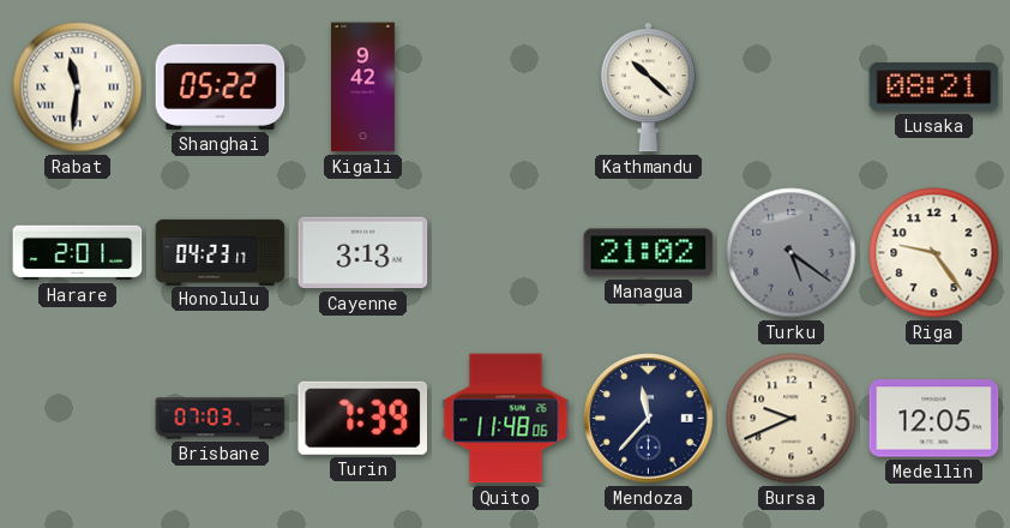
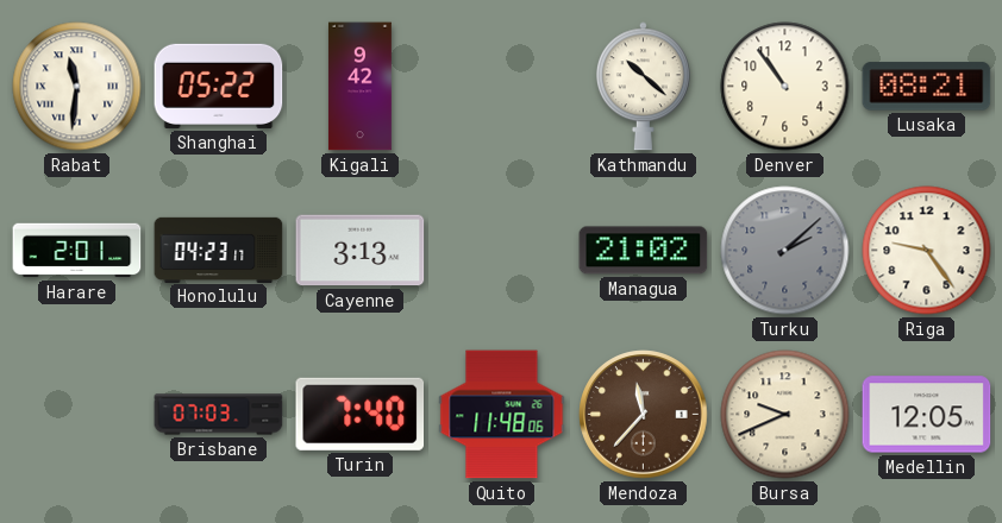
Denver: none -> 10:54
Turku: 5:21 -> 2:08
Turin: 7:39 -> 7:40
Mendoza dial: navy -> brown
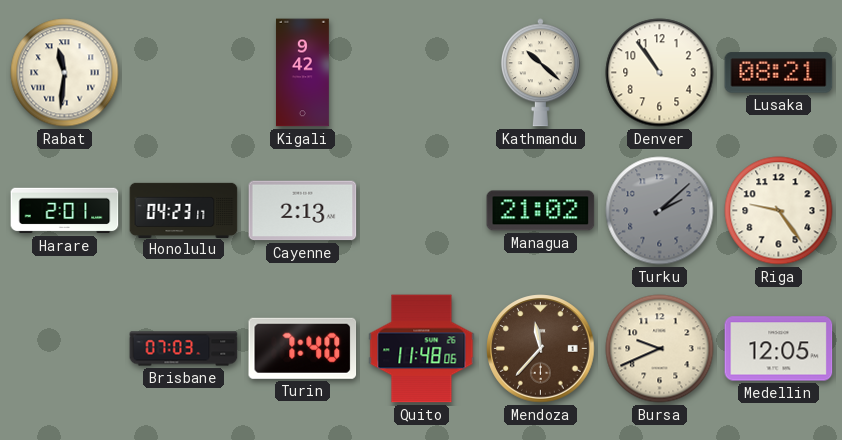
Shanghai: 05:22 -> none
Cayenne: 3:13 -> 2:13
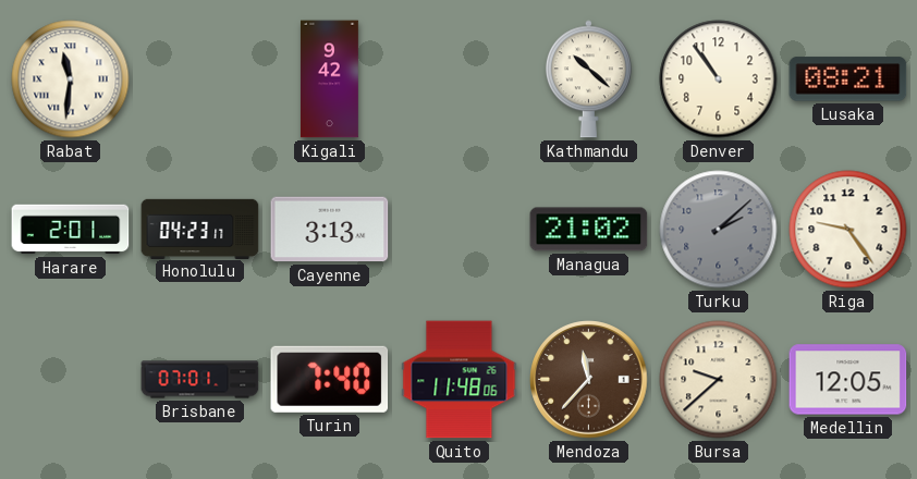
Cayenne: 2:13 -> 3:13
Brisbane: 07:03 -> 07:01
Bursa: 9:41 -> 9:38
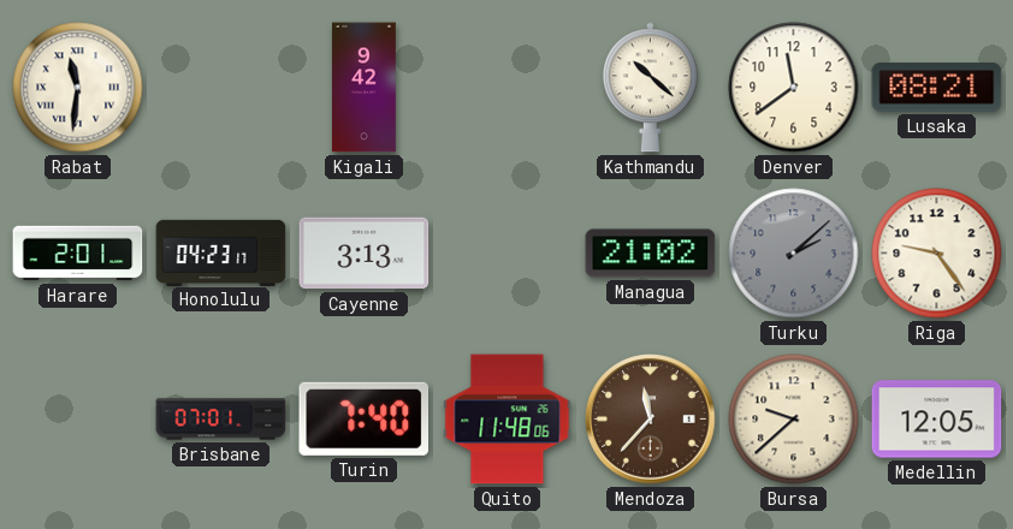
Denver: 10:54 -> 11:39
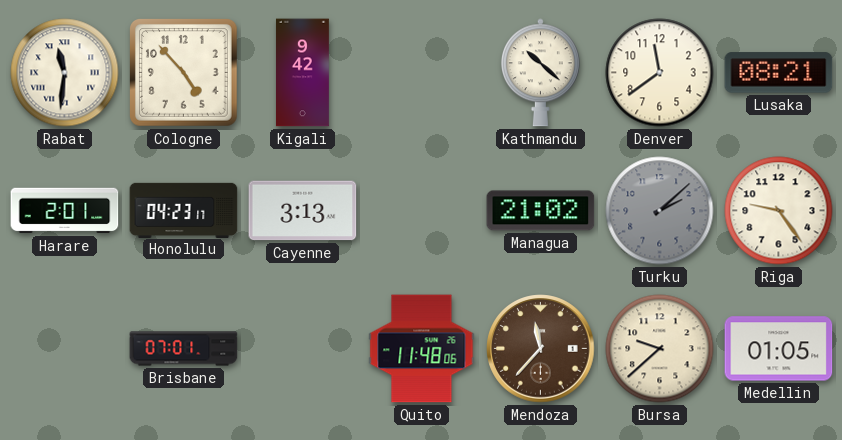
Cologne: none -> 4:53
Turin: 7:40 -> none
Medellin: 12:05 -> 01:05
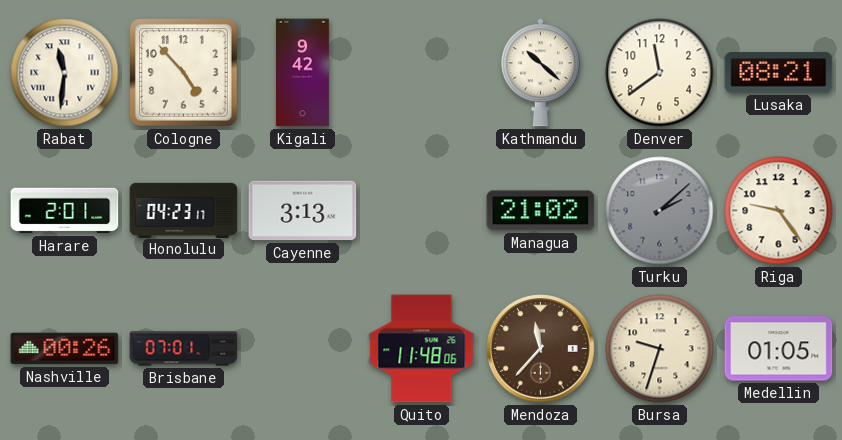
Nashville: none -> 00:26
Bursa: 9:38 -> 9:33
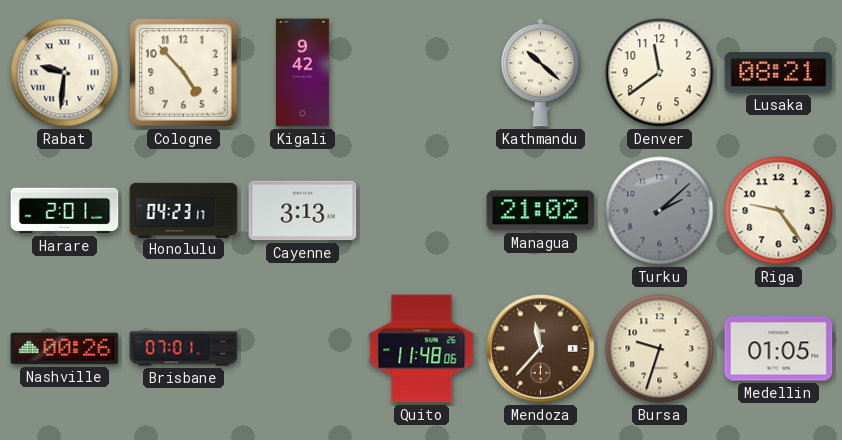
Rabat: 11:31 -> 9:31
